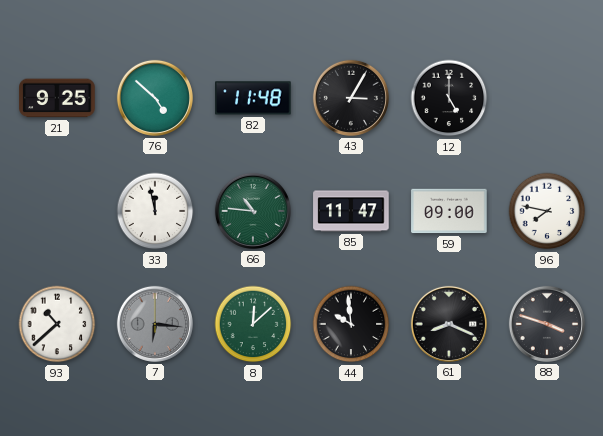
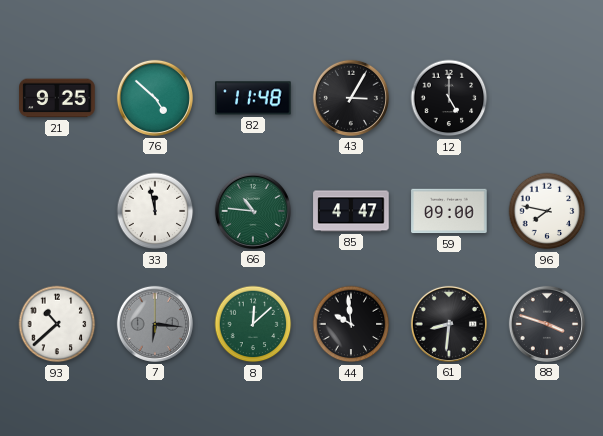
85: 11:47 -> 4:47
61: 8:19 -> 8:31
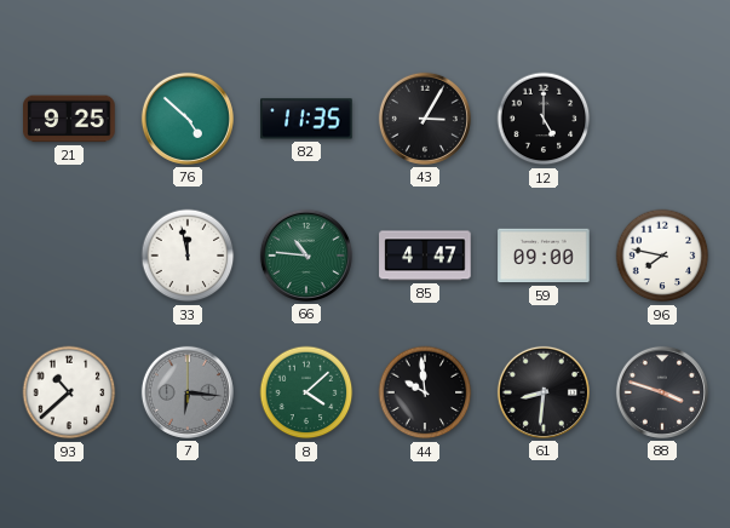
82: 11:48 -> 11:35
8: 12:08 -> 4:08
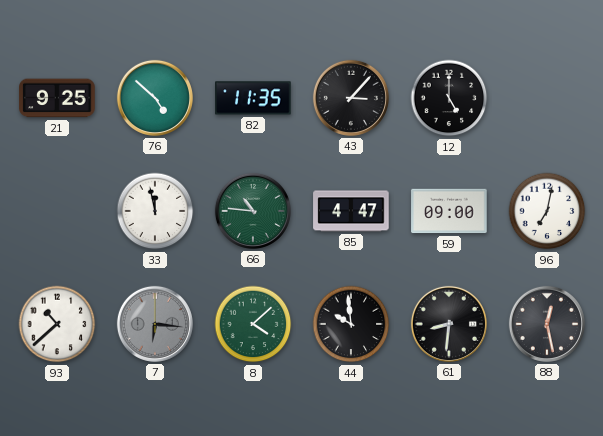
43: 3:05 -> 3:07
96: 7:47 -> 7:02
88: 3:48 -> 12:28
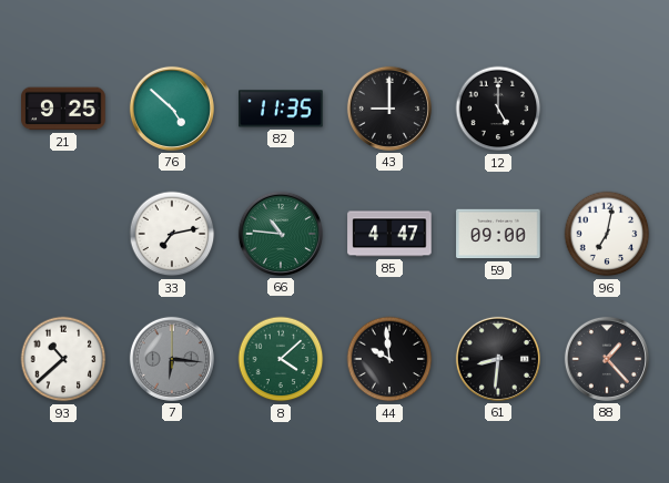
43: 3:07 -> 9:00
33: 11:58 -> 7:13
88: 12:28 -> 1:23
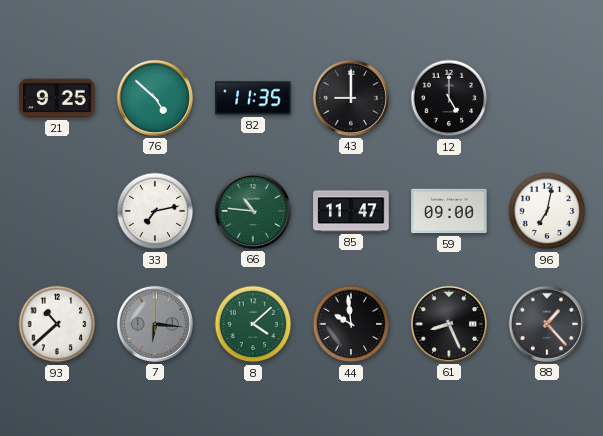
85: 4:47 -> 11:47
61: 8:31 -> 8:26
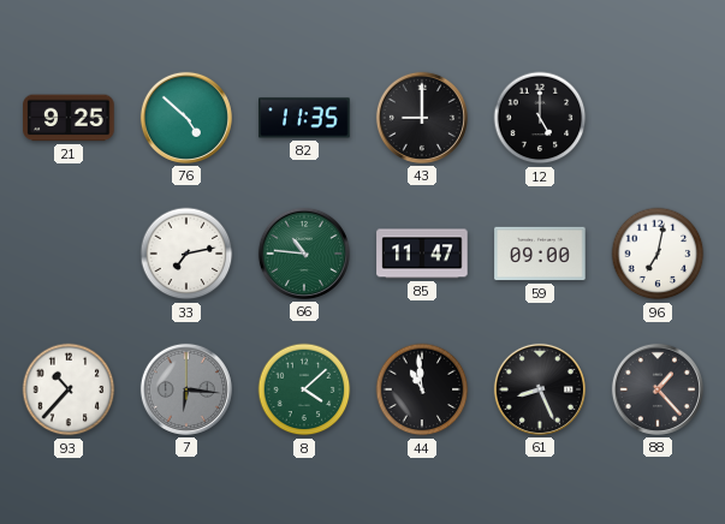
93: 10:38 -> 10:37
44: 9:59 -> 10:59
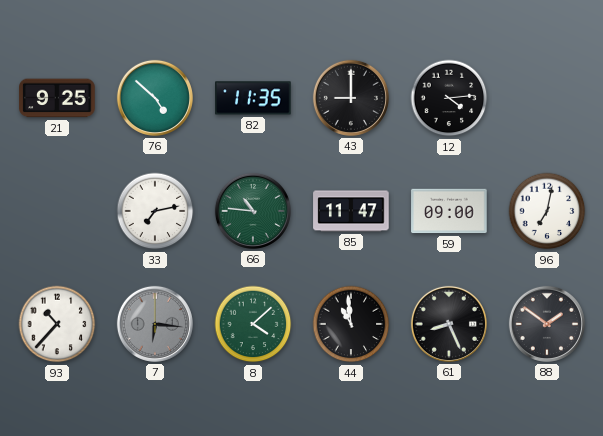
12: 5:00 -> 4:14
88: 1:23 -> 1:51
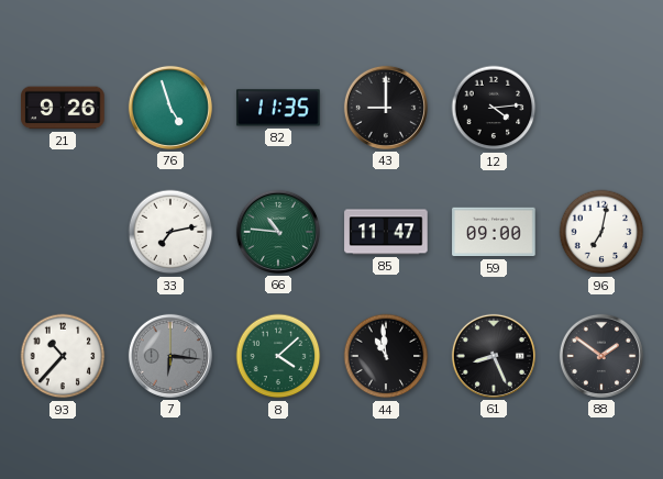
21: 9:25 -> 9:26
76: 4:52 -> 4:57
